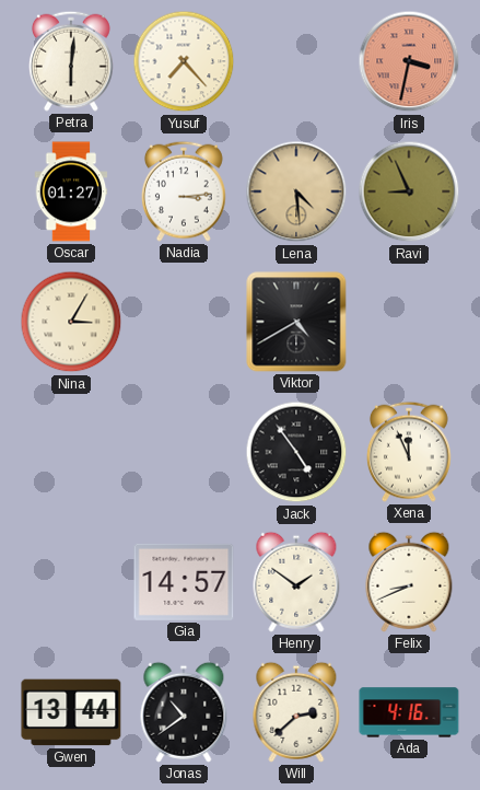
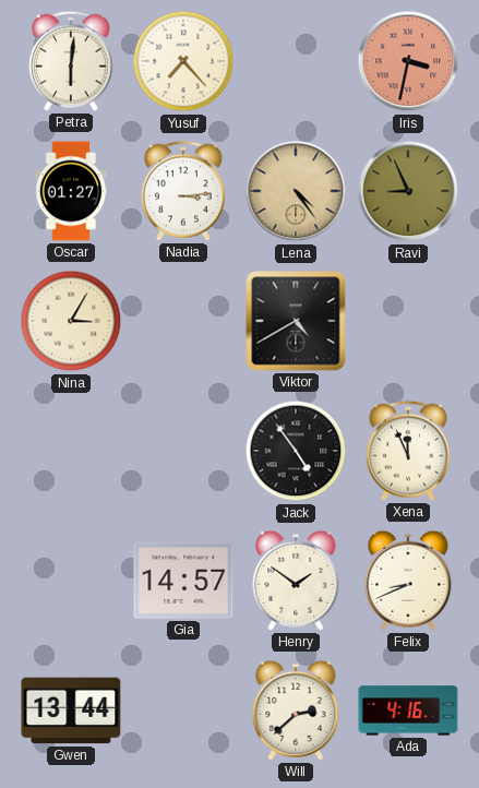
Lena: 4:29 -> 4:24
Jonas: 10:39 -> none
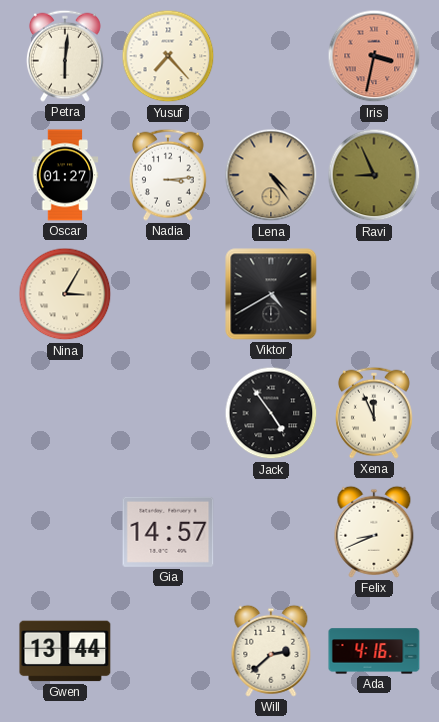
Henry: 1:51 -> none
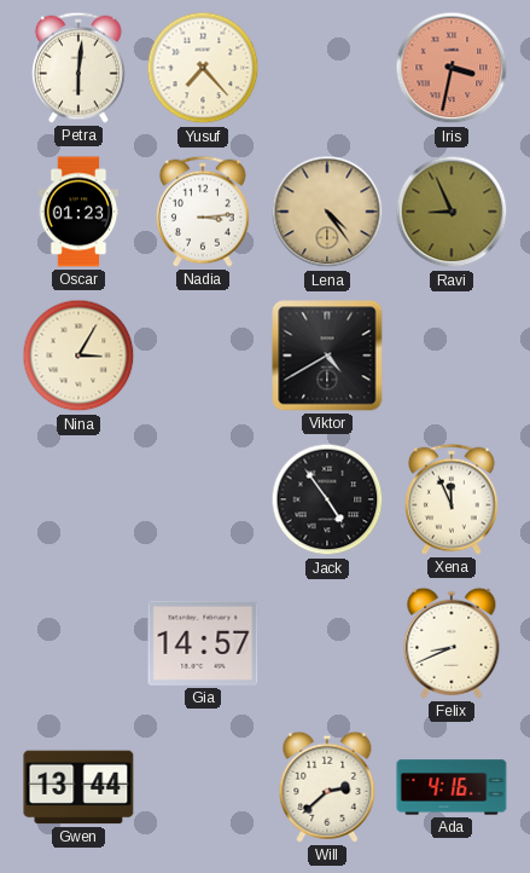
Oscar: 01:27 -> 01:23
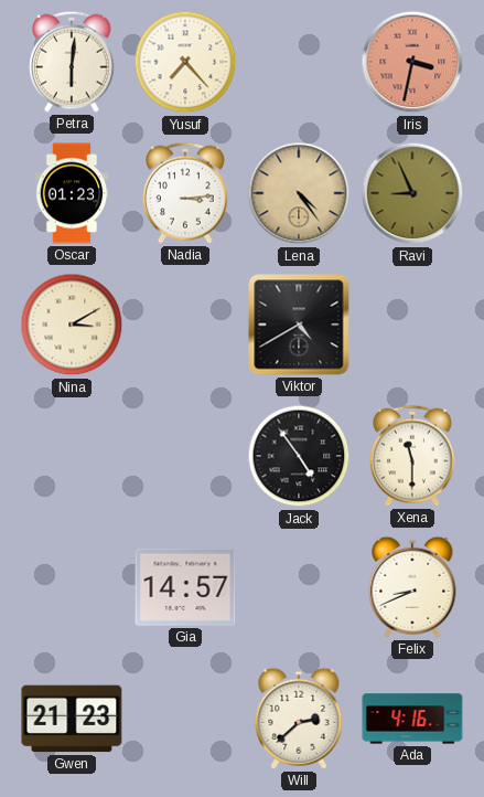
Nina: 3:05 -> 3:10
Xena: 11:56 -> 11:30
Gwen: 13:44 -> 21:23
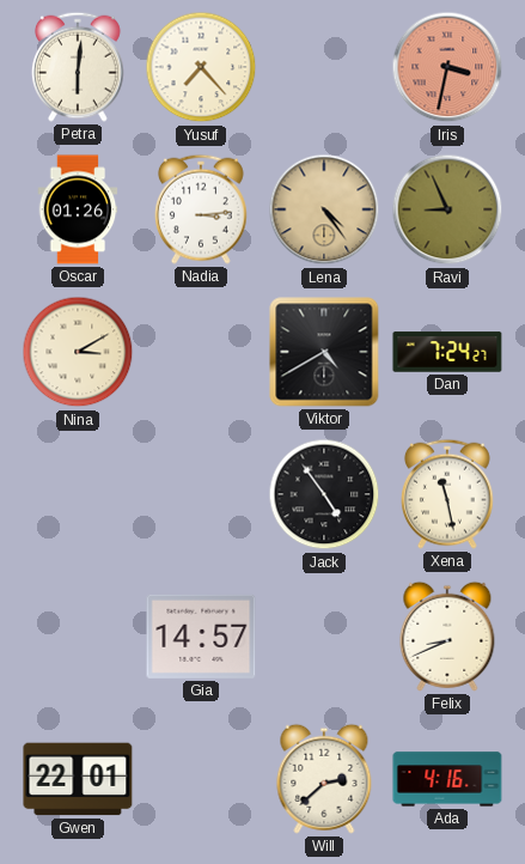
Oscar: 01:23 -> 01:26
Dan: none -> 7:24
Xena: 11:30 -> 11:28
Gwen: 21:23 -> 22:01
